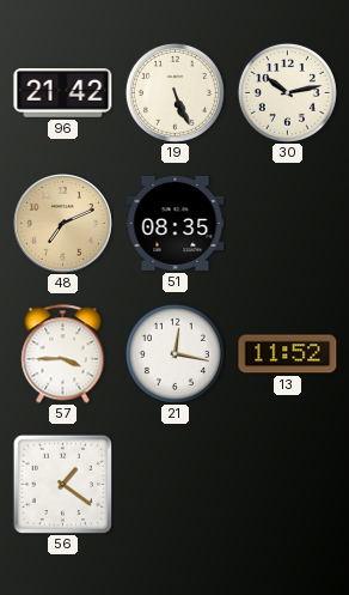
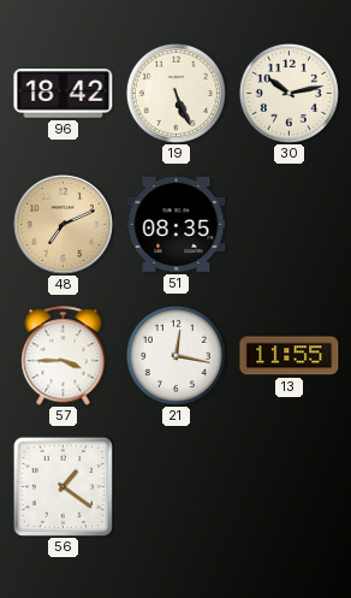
96: 21:42 -> 18:42
13: 11:52 -> 11:55
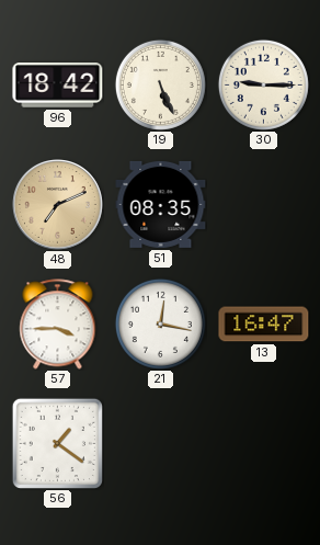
30: 10:13 -> 9:15
13: 11:55 -> 16:47
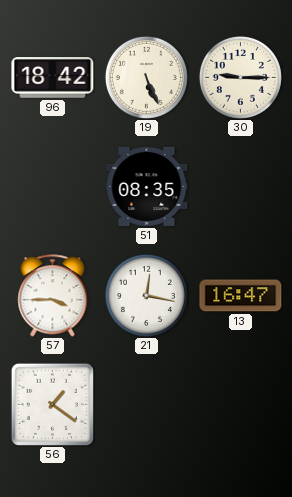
48: 7:11 -> none
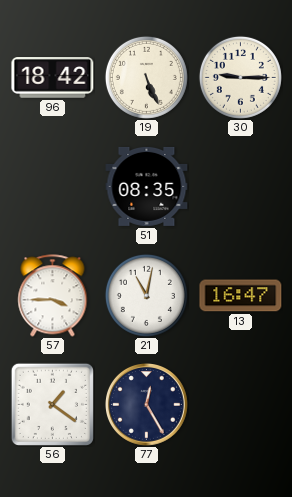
21: 12:17 -> 11:02
77: none -> 12:25
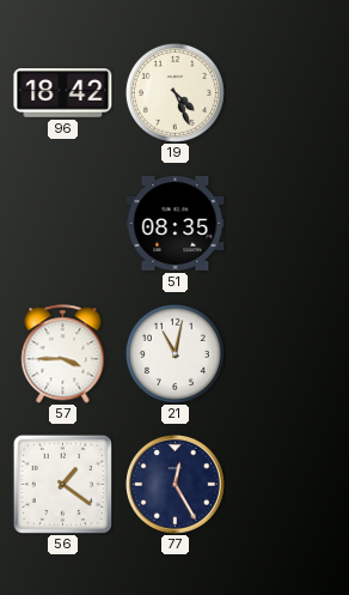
19: 5:26 -> 4:26
30: 9:15 -> none
13: 16:47 -> none
